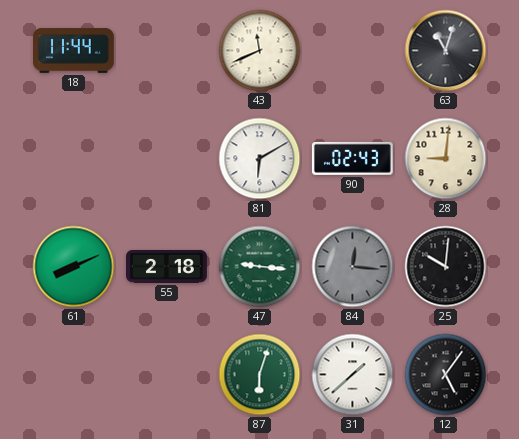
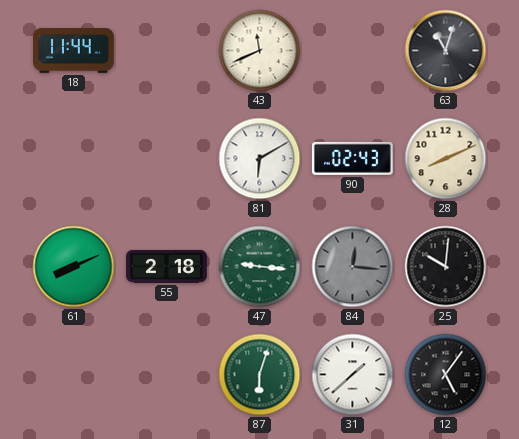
28: 9:01 -> 8:11
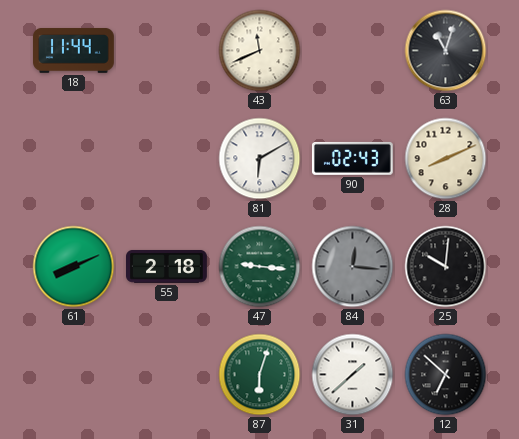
12: 5:06 -> 6:52
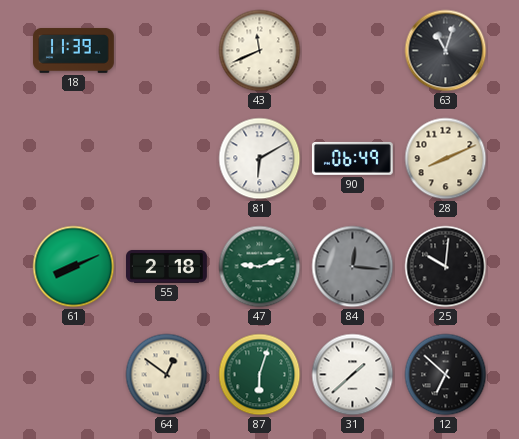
18: 11:44 -> 11:39
90: 02:43 -> 06:49
47: 9:16 -> 9:12
64: none -> 12:51
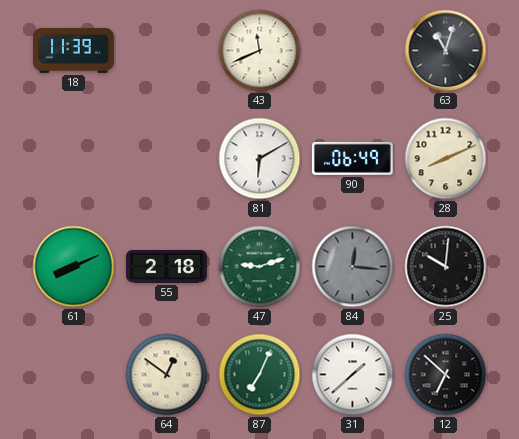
87: 6:03 -> 7:04
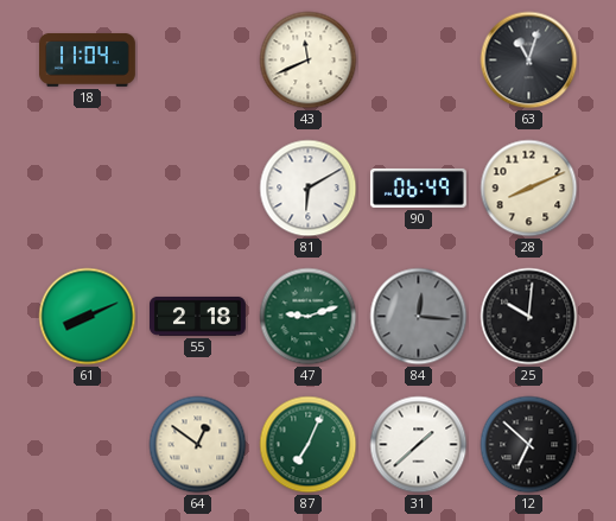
18: 11:39 -> 11:04
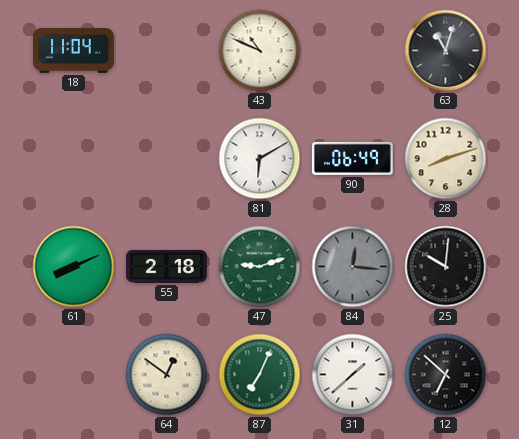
43: 11:41 -> 10:49
28: 8:11 -> 8:12
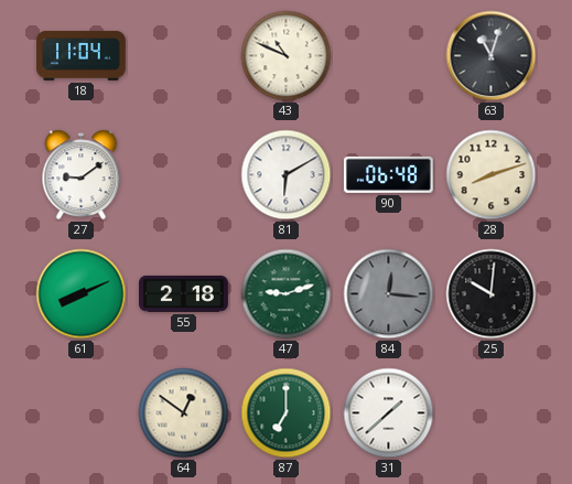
27: none -> 9:09
90: 06:49 -> 06:48
87: 7:04 -> 7:00
12: 6:52 -> none
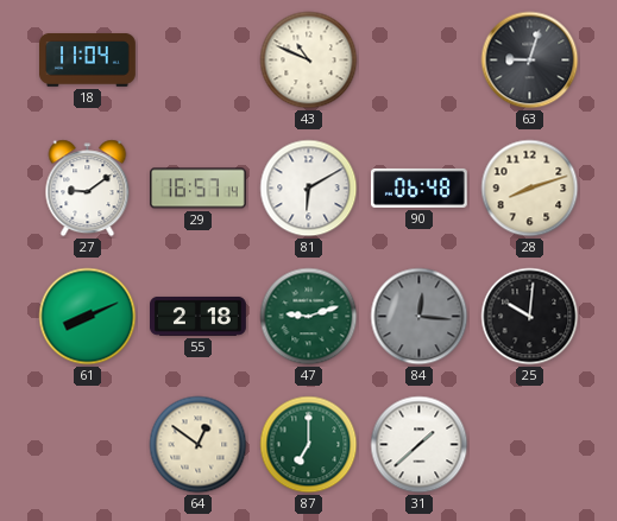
63: 11:03 -> 9:03
29: none -> 16:57
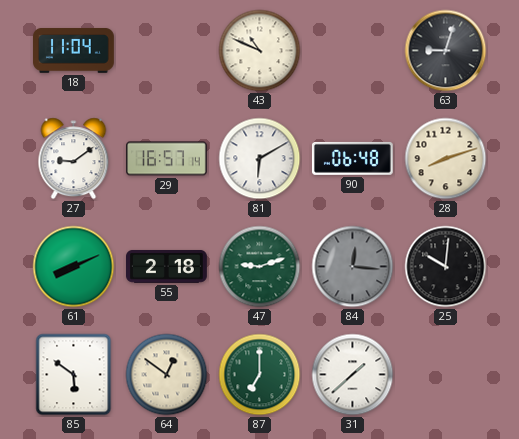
85: none -> 5:51
